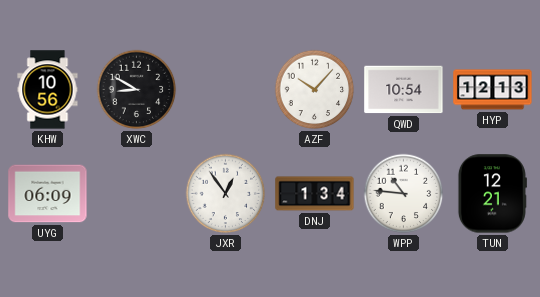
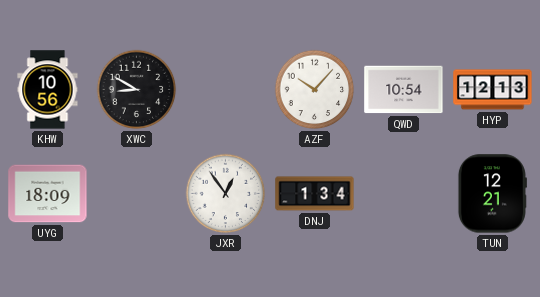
UYG: 06:09 -> 18:09
WPP: 10:46 -> none
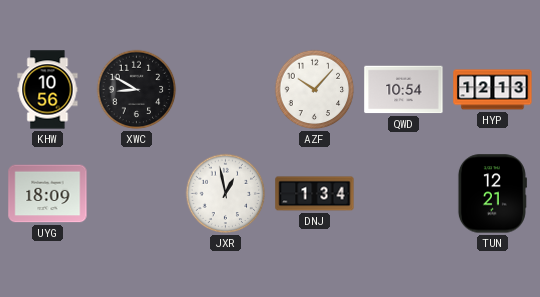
JXR: 12:54 -> 12:58
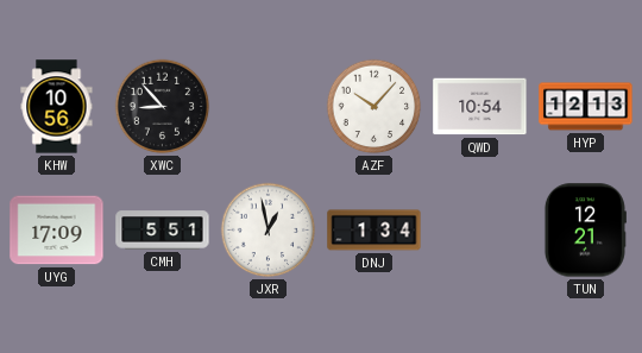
XWC: 8:50 -> 8:53
UYG: 18:09 -> 17:09
CMH: none -> 5:51
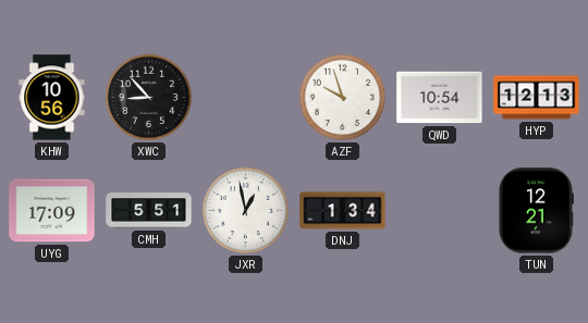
AZF: 10:07 -> 9:57
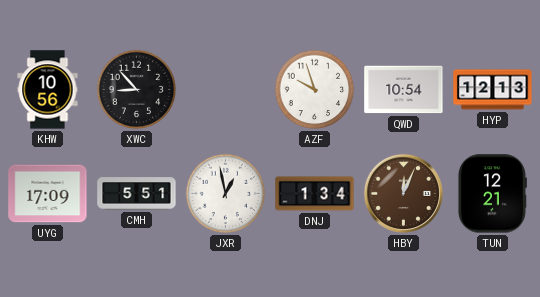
HBY: none -> 12:04
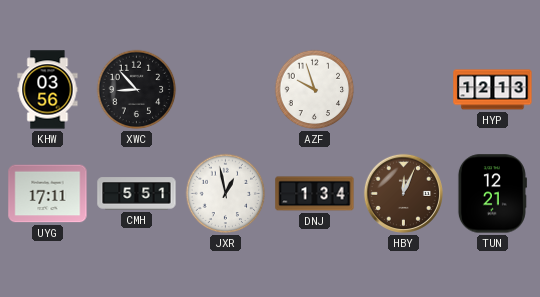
KHW: 10:56 -> 03:56
QWD: 10:54 -> none
UYG: 17:09 -> 17:11
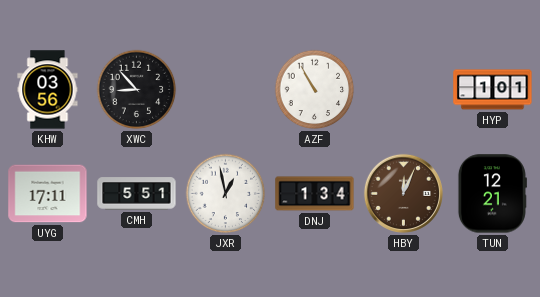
AZF: 9:57 -> 10:55
HYP: 12:13 -> 1:01
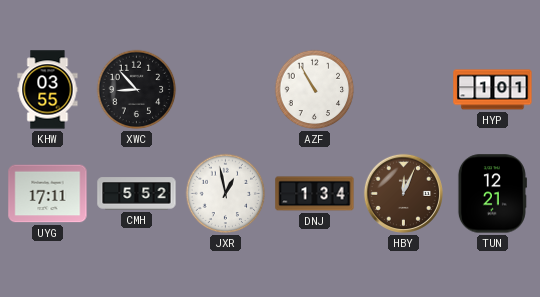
KHW: 03:56 -> 03:55
CMH: 5:51 -> 5:52
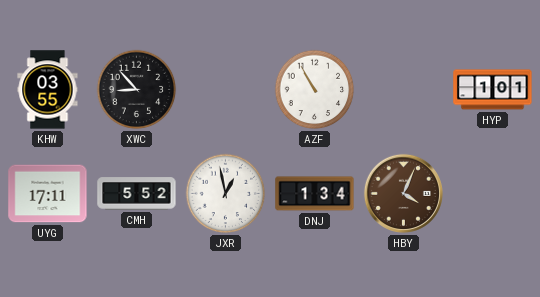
HBY: 12:04 -> 4:04
TUN: 12:21 -> none
